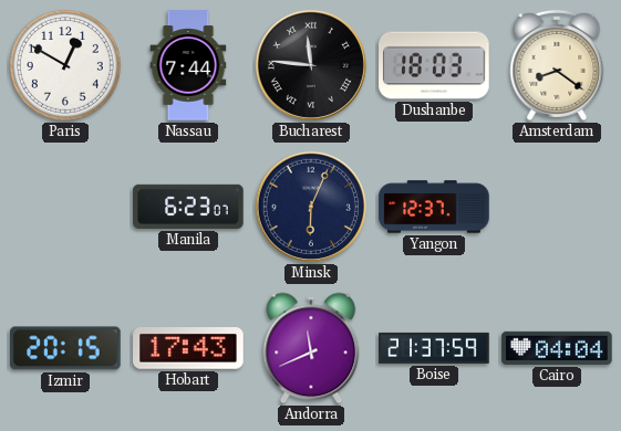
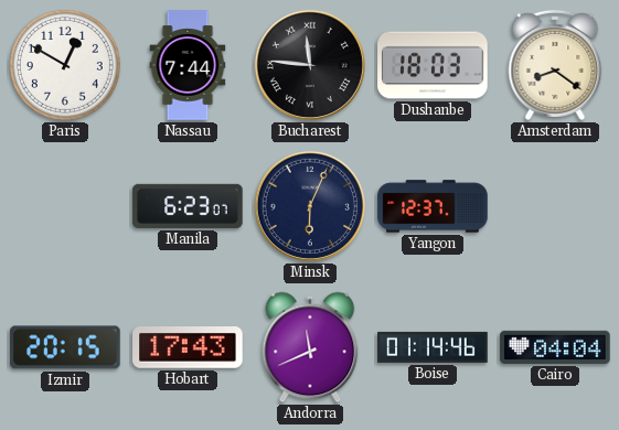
Boise: 21:37 -> 01:14
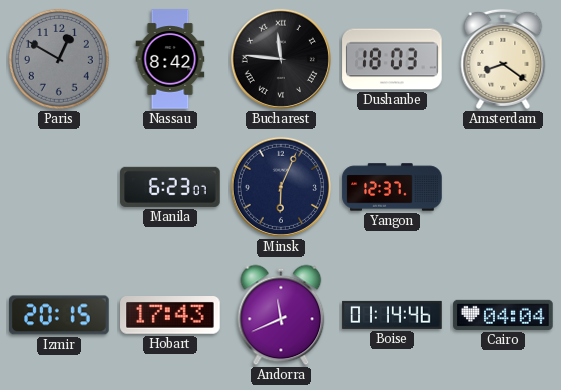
Paris dial: white -> grey
Nassau: 7:44 -> 8:42
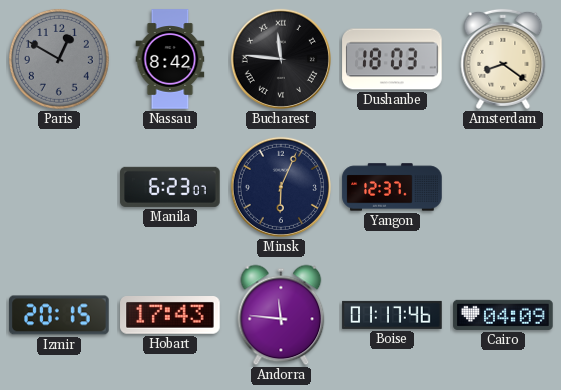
Andorra: 11:41 -> 11:46
Boise: 01:14 -> 01:17
Cairo: 04:04 -> 04:09
